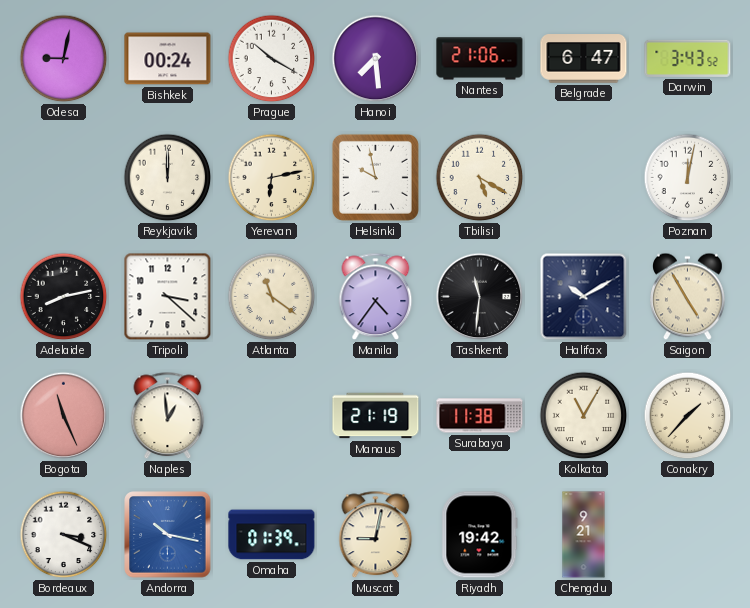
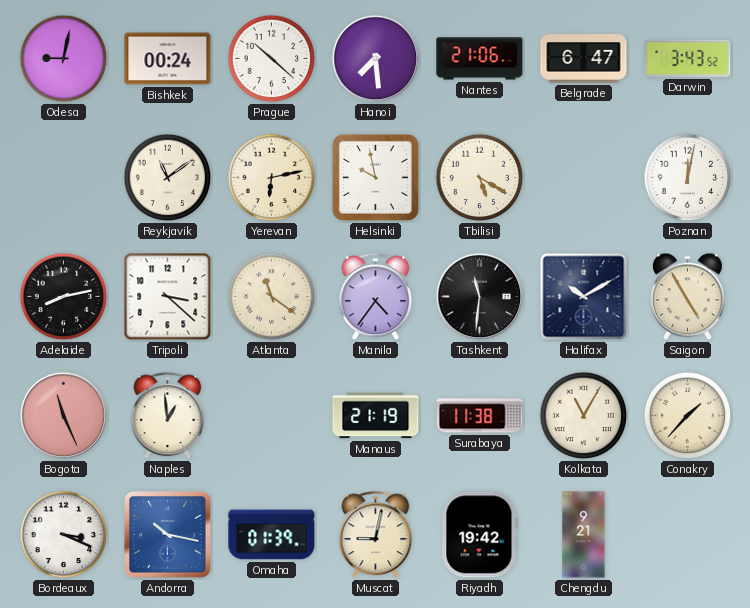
Prague: 10:20 -> 10:22
Reykjavik: 12:00 -> 11:09
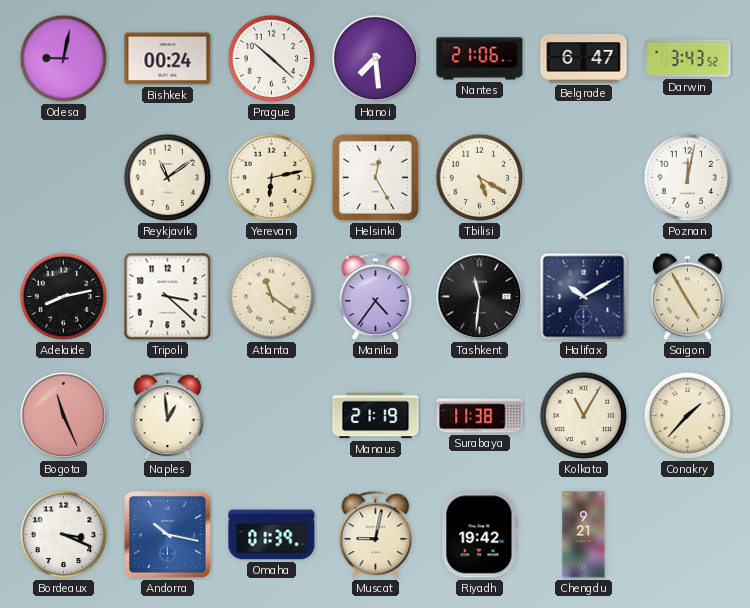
Helsinki: 9:58 -> 12:25
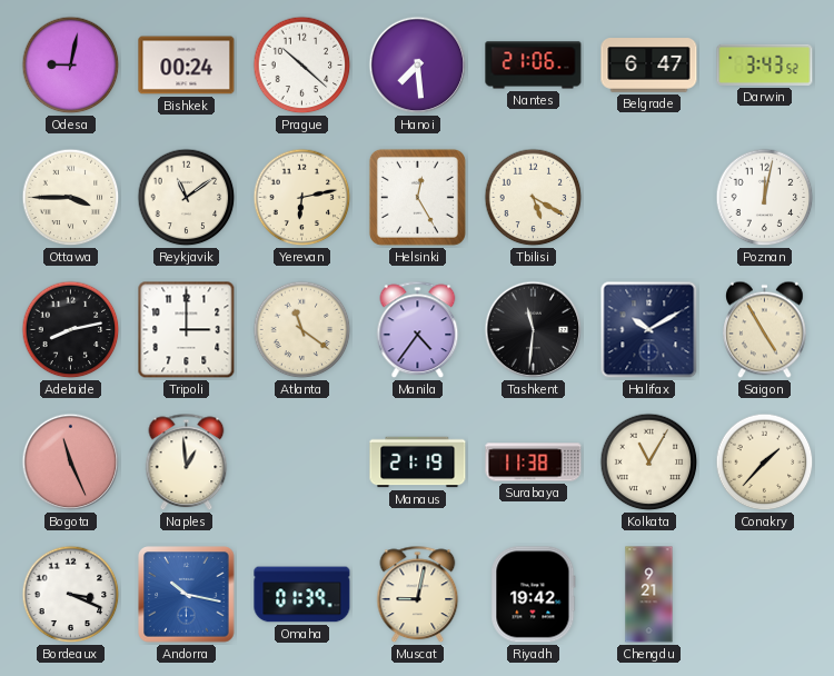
Ottawa: none -> 3:45
Tripoli: 3:22 -> 3:00
